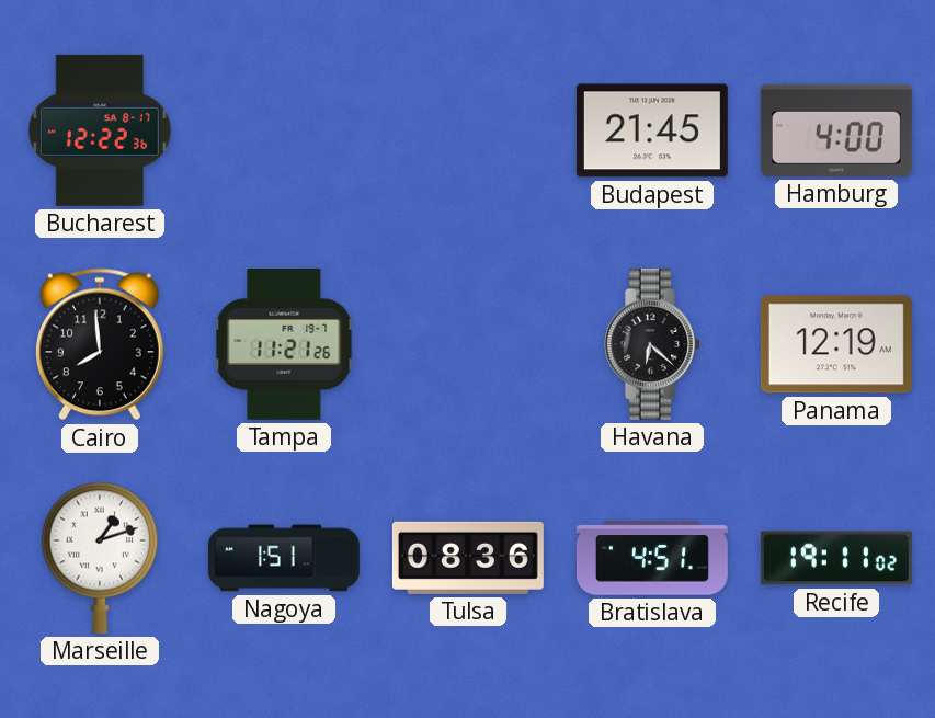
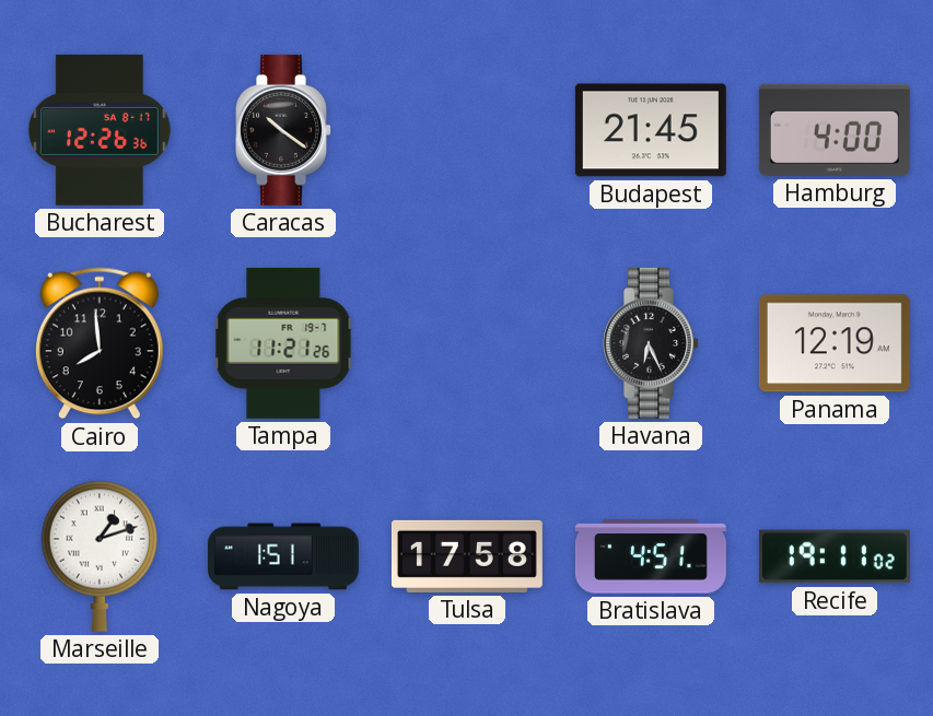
Bucharest: 12:22 -> 12:26
Caracas: none -> 10:21
Havana: 6:22 -> 6:26
Tulsa: 08:36 -> 17:58
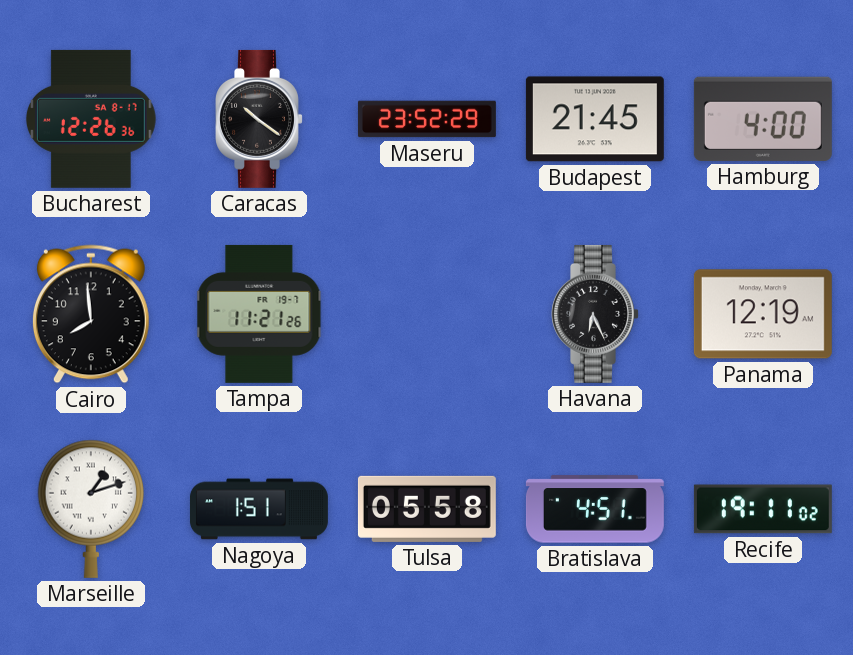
Maseru: none -> 23:52
Tulsa: 17:58 -> 05:58
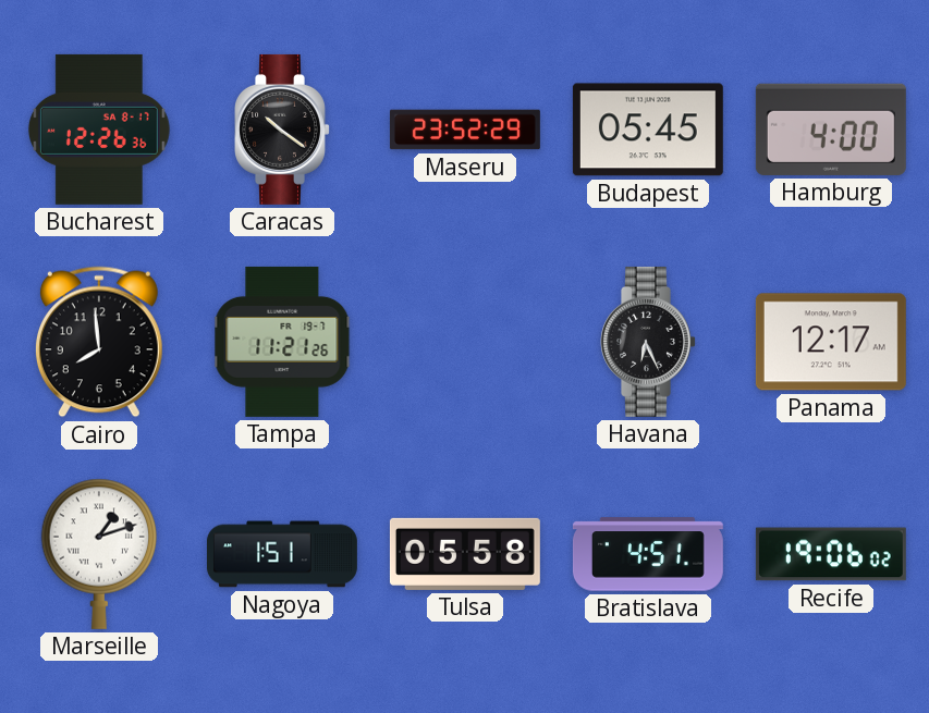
Budapest: 21:45 -> 05:45
Panama: 12:19 -> 12:17
Recife: 19:11 -> 19:06
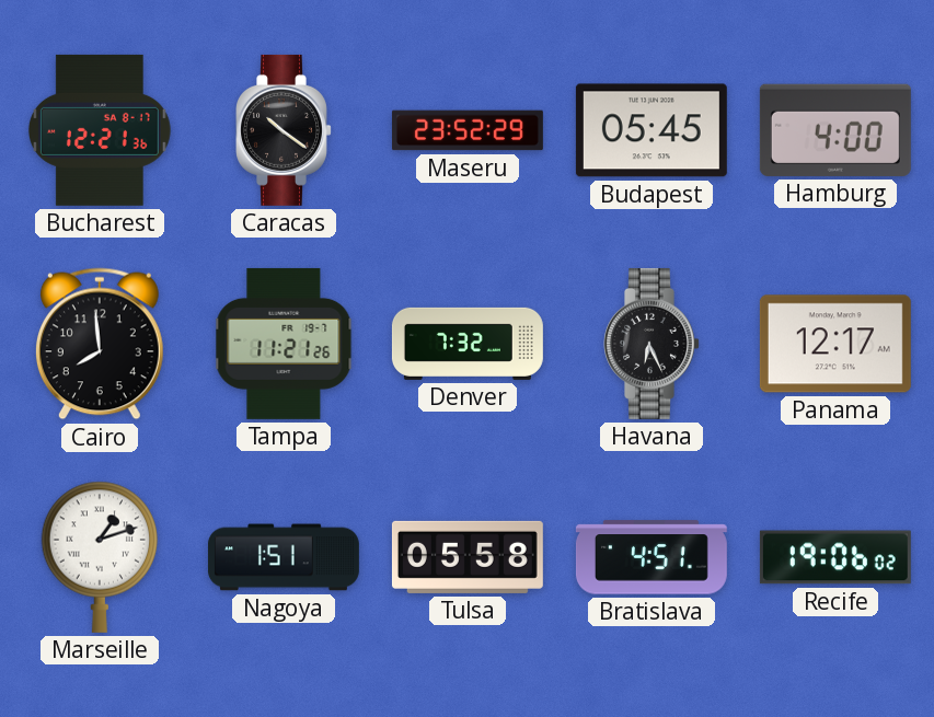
Bucharest: 12:26 -> 12:21
Denver: none -> 7:32
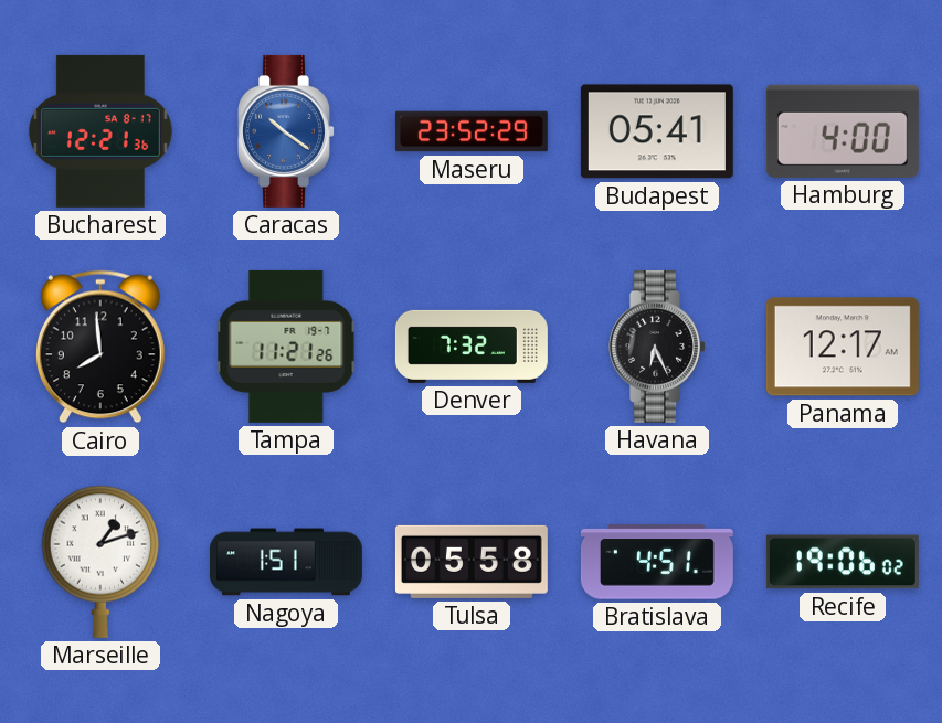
Caracas dial: black -> blue
Budapest: 05:45 -> 05:41
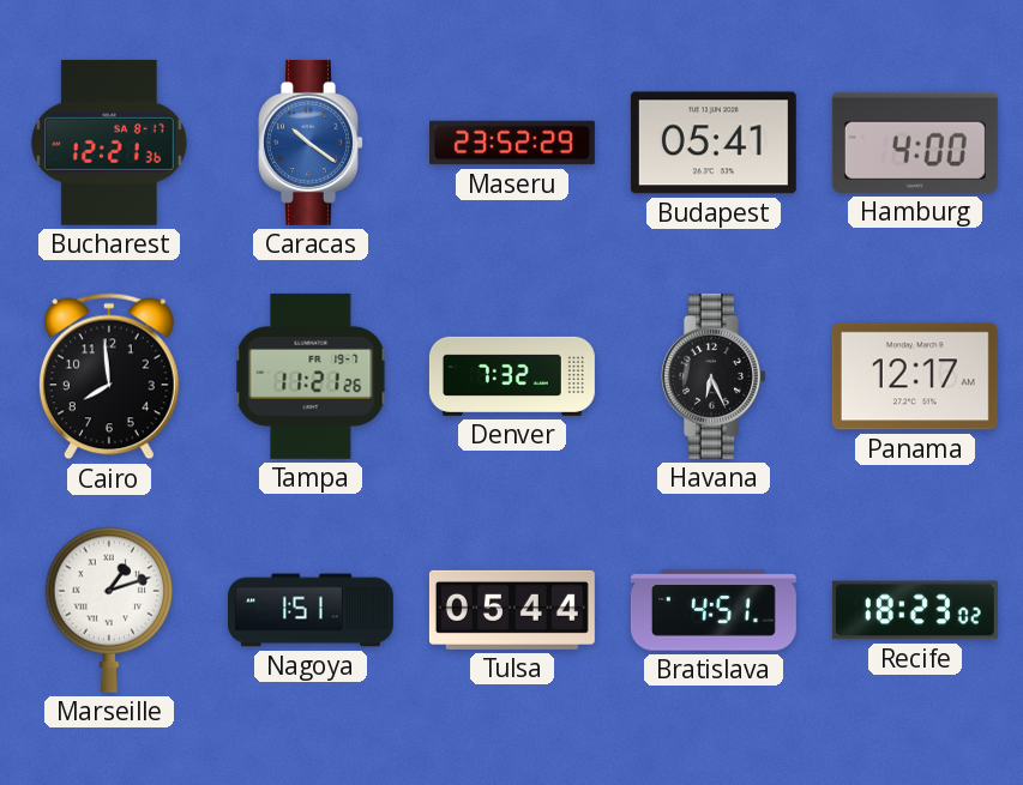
Tulsa: 05:58 -> 05:44
Recife: 19:06 -> 18:23
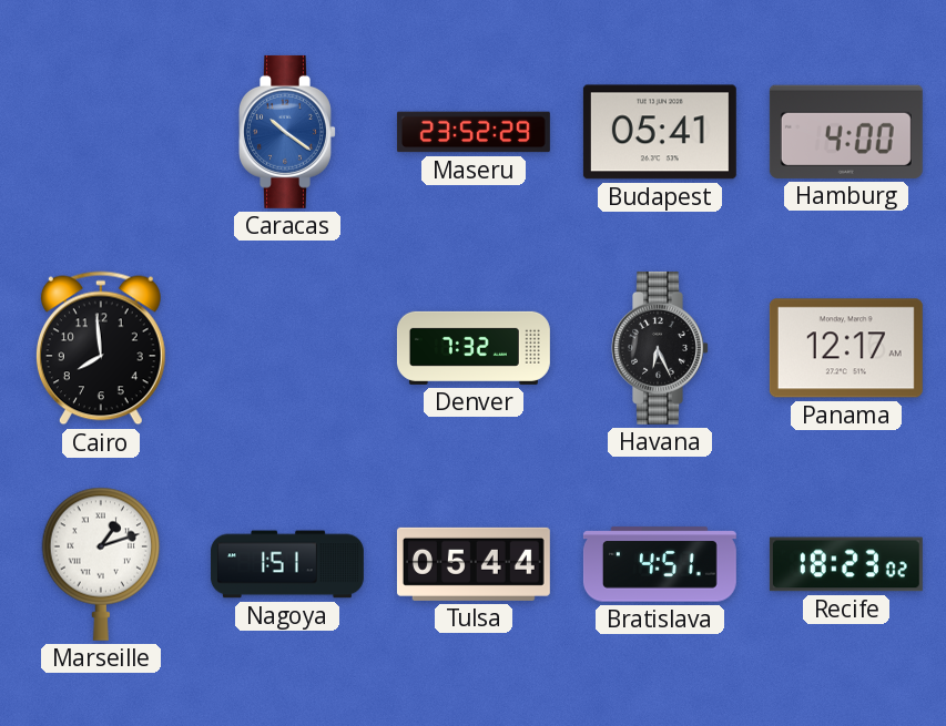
Bucharest: 12:21 -> none
Tampa: 11:21 -> none
